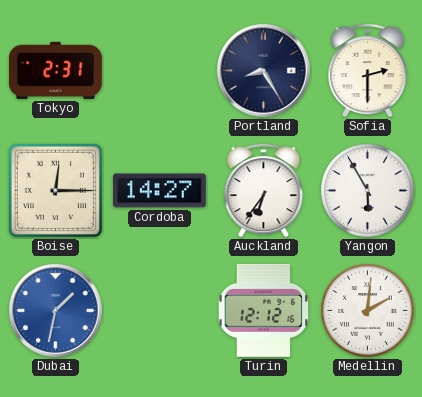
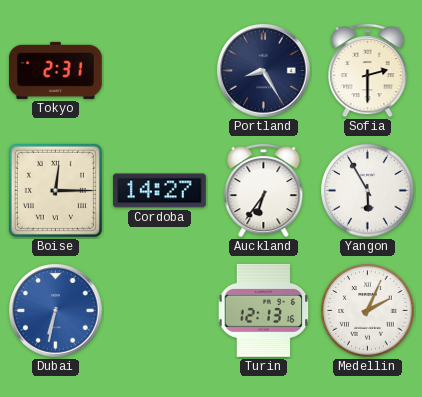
Dubai: 1:32 -> 6:32
Turin: 12:12 -> 12:13
Medellin: 2:01 -> 2:04
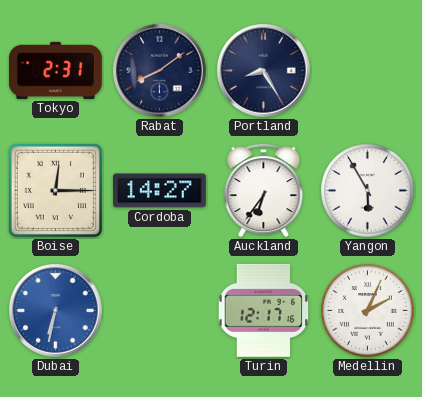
Rabat: none -> 8:09
Sofia: 2:30 -> none
Turin: 12:13 -> 12:17
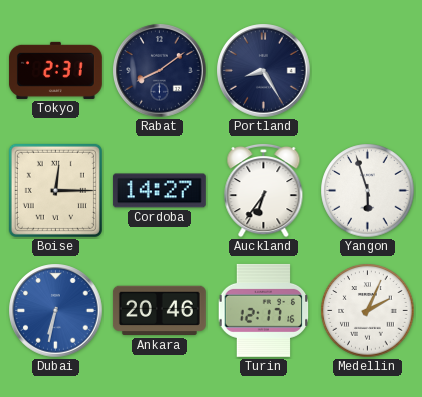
Yangon: 5:55 -> 5:57
Ankara: none -> 20:46
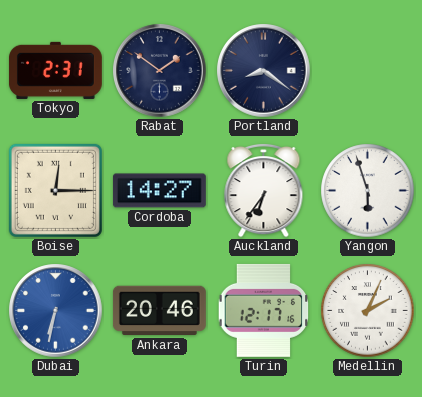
Rabat: 8:09 -> 1:51
Portland: 8:25 -> 8:21
